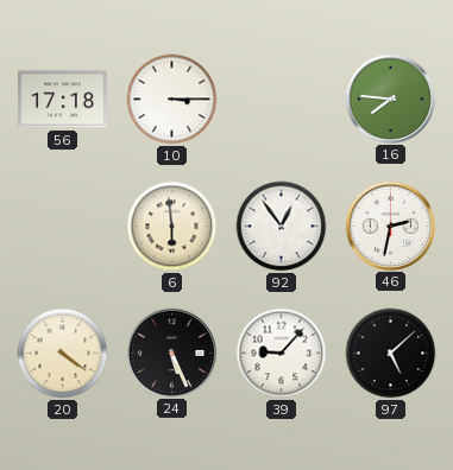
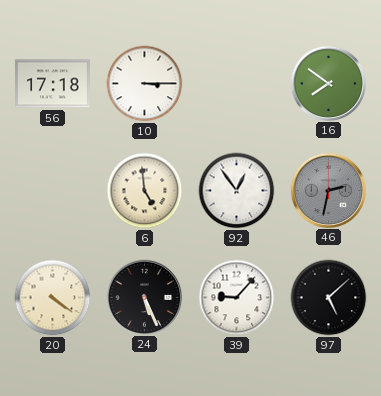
16: 7:46 -> 7:51
6: 5:59 -> 4:59
46 dial: white -> grey
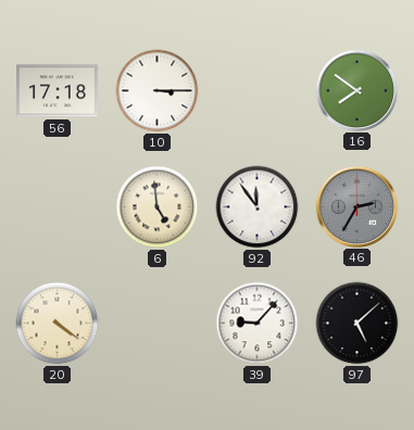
92: 12:54 -> 11:54
46: 2:32 -> 2:35
24: 5:26 -> none
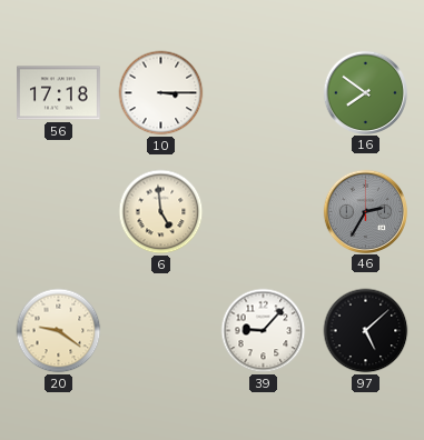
92: 11:54 -> none
20: 4:21 -> 9:21
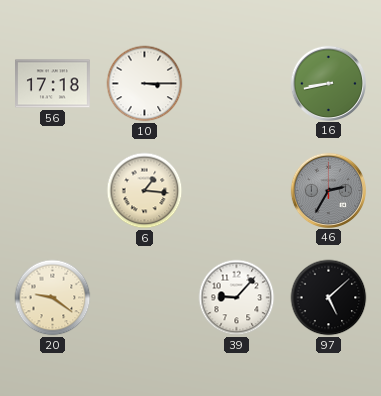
16: 7:51 -> 8:43
6: 4:59 -> 1:16
